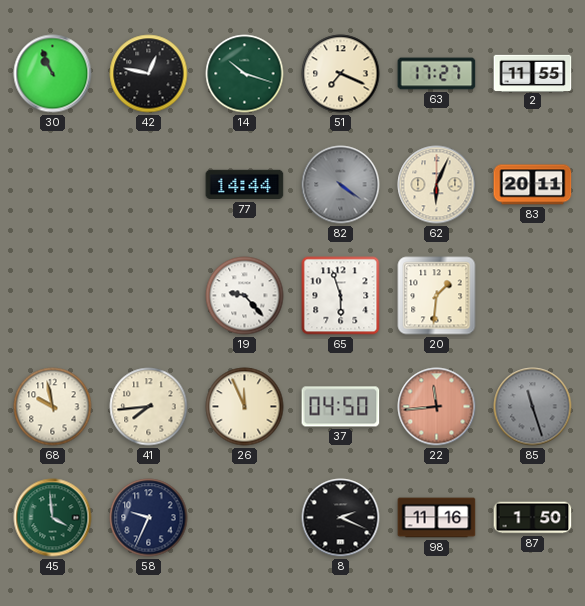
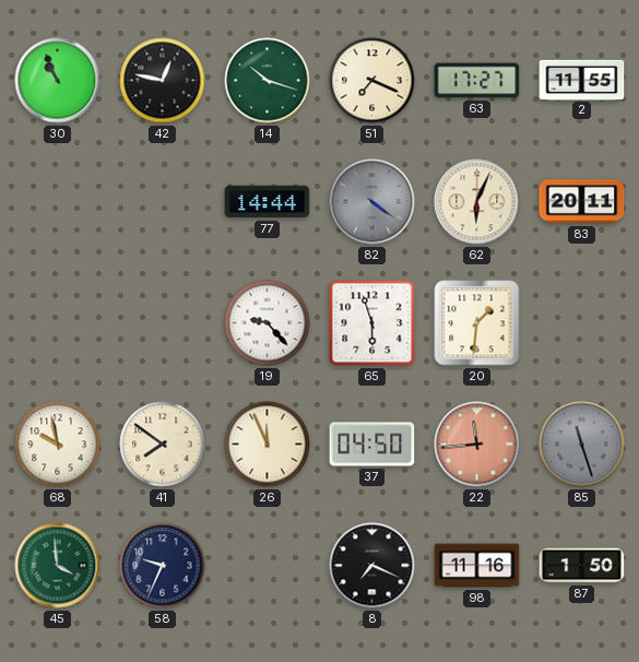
41: 7:44 -> 7:51
8: 2:19 -> 7:19
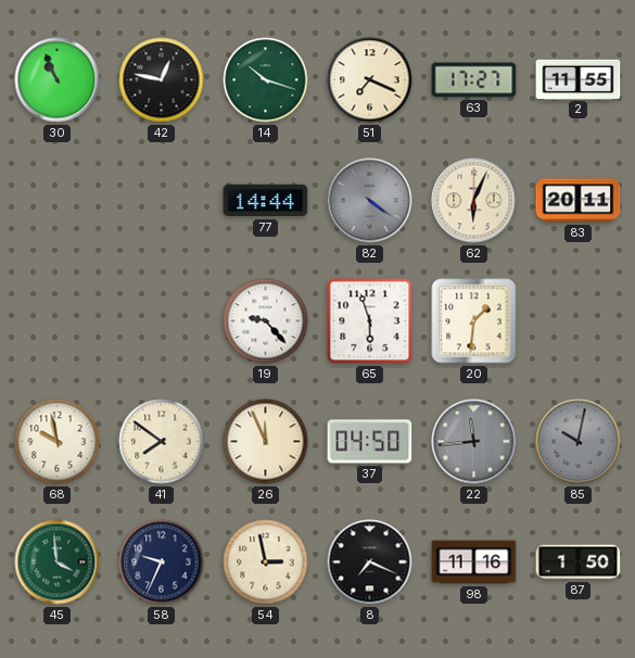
22 dial: salmon -> grey
85: 11:27 -> 10:02
54: none -> 2:58
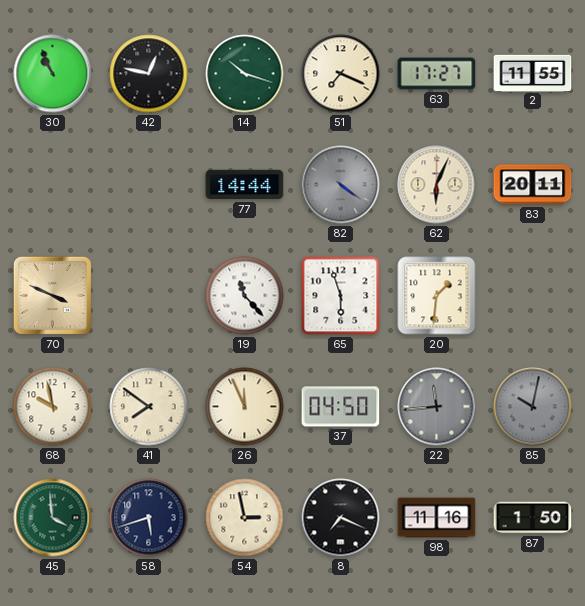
70: none -> 3:49
19: 9:23 -> 11:23
58: 9:34 -> 5:42
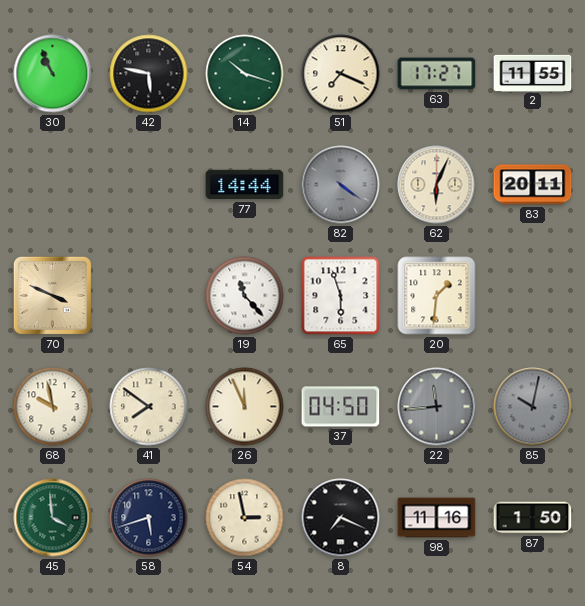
42: 12:47 -> 5:47
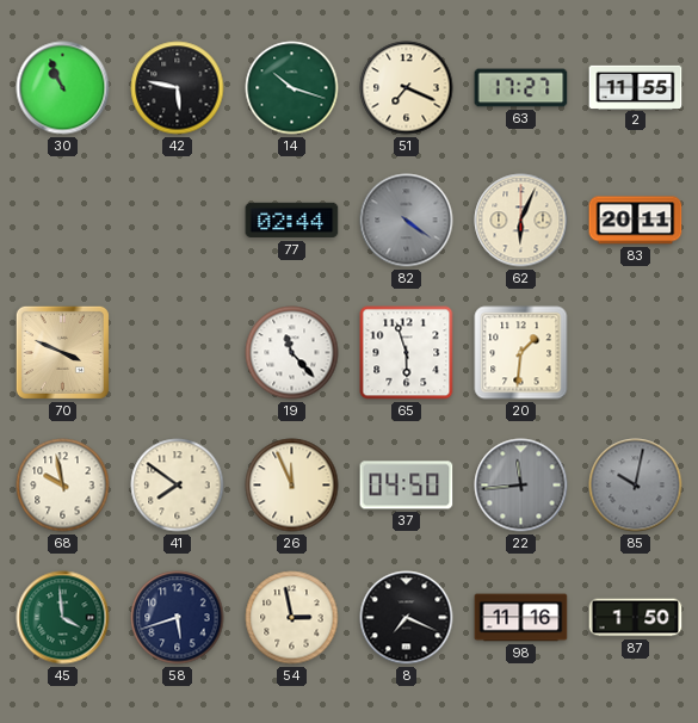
77: 14:44 -> 02:44
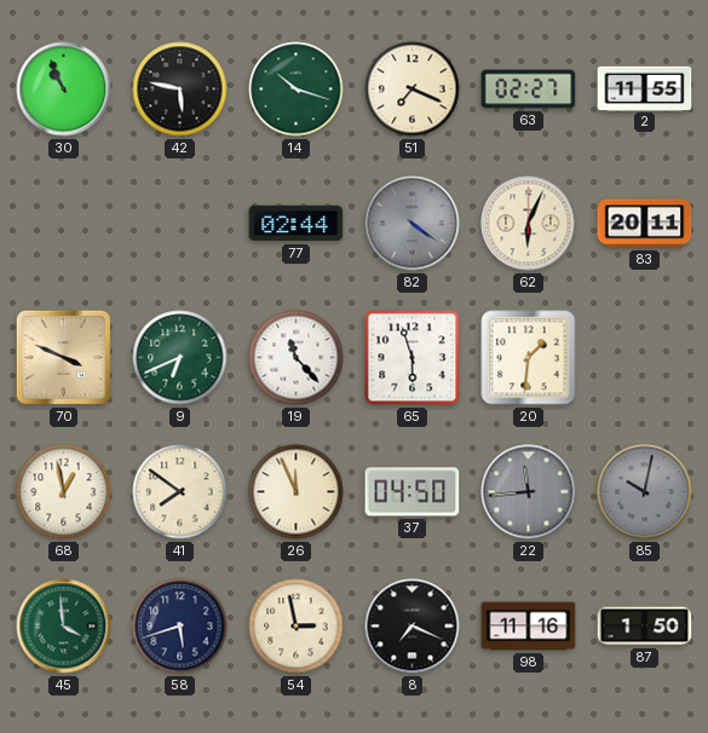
63: 17:27 -> 02:27
9: none -> 6:41
68: 9:58 -> 12:58
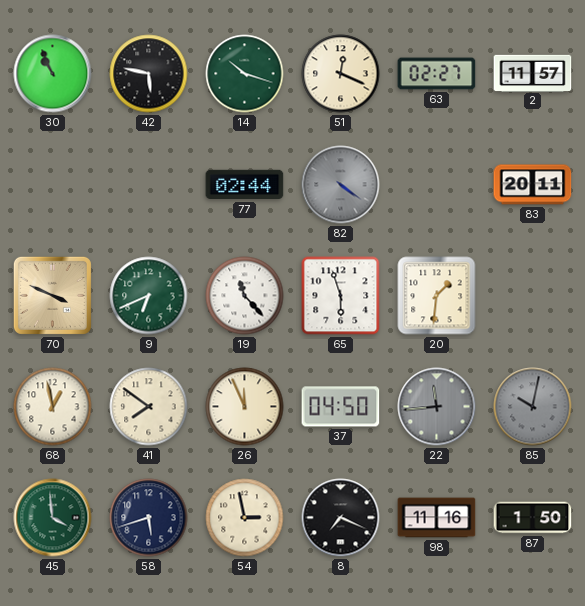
51: 7:19 -> 12:19
2: 11:55 -> 11:57
62: 6:04 -> none
